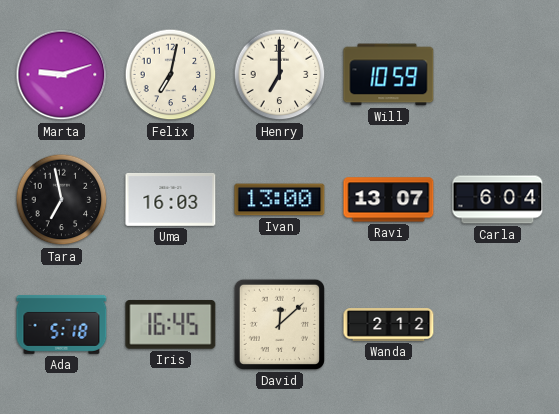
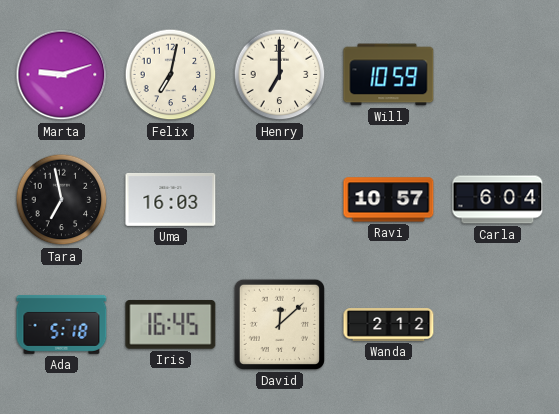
Ivan: 13:00 -> none
Ravi: 13:07 -> 10:57
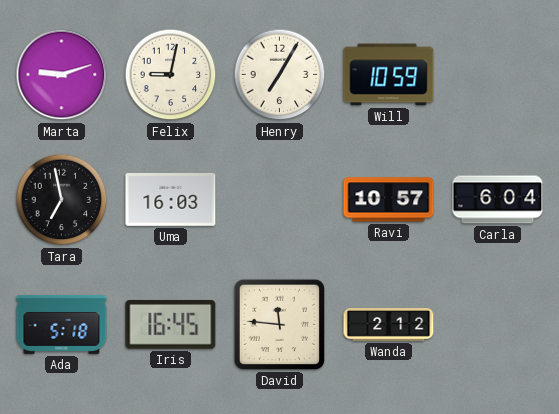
Felix: 7:02 -> 9:02
Henry: 7:00 -> 7:05
David: 12:08 -> 11:46
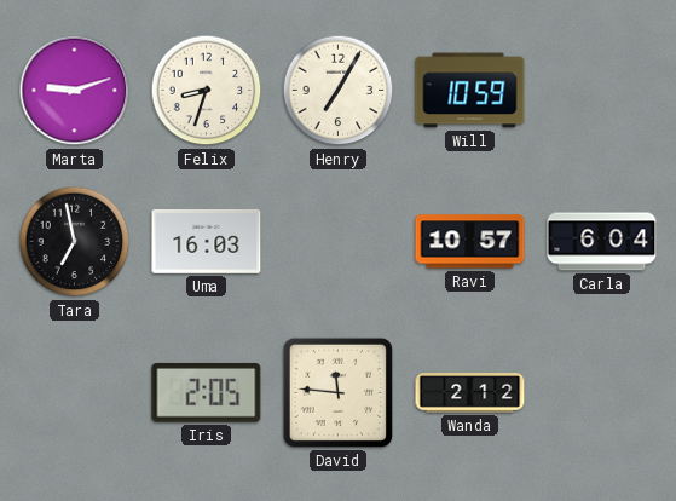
Felix: 9:02 -> 8:33
Ada: 5:18 -> none
Iris: 16:45 -> 2:05
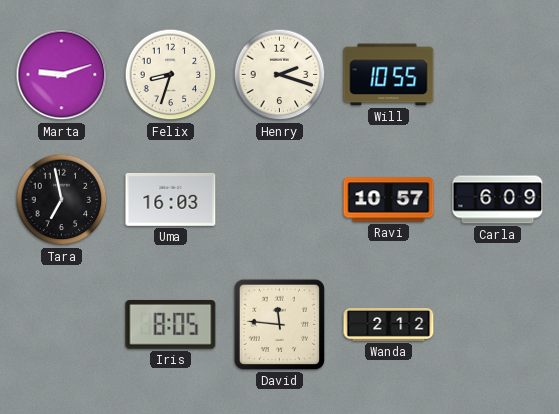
Henry: 7:05 -> 2:18
Will: 10:59 -> 10:55
Carla: 6:04 -> 6:09
Iris: 2:05 -> 8:05
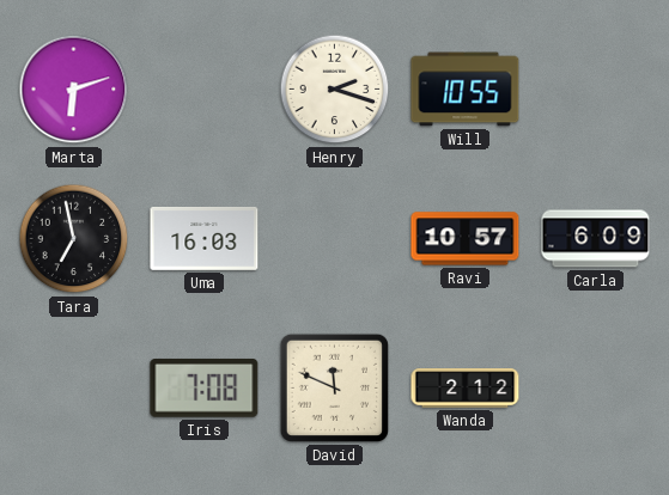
Marta: 9:12 -> 6:12
Felix: 8:33 -> none
Iris: 8:05 -> 7:08
David: 11:46 -> 11:49
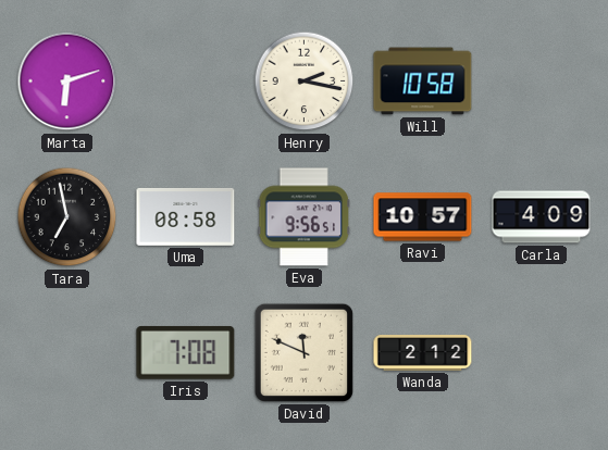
Henry: 2:18 -> 2:17
Will: 10:55 -> 10:58
Uma: 16:03 -> 08:58
Eva: none -> 9:56
Carla: 6:09 -> 4:09
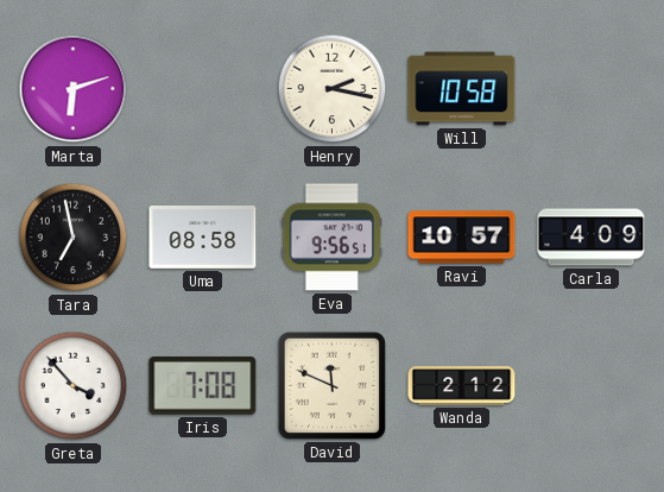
Greta: none -> 3:53
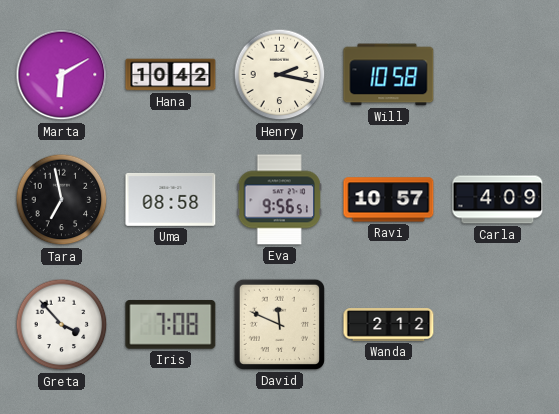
Marta: 6:12 -> 6:10
Hana: none -> 10:42
